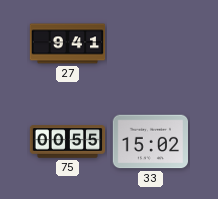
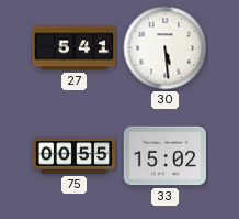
27: 9:41 -> 5:41
30: none -> 5:29
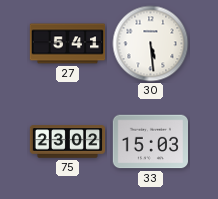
75: 00:55 -> 23:02
33: 15:02 -> 15:03
